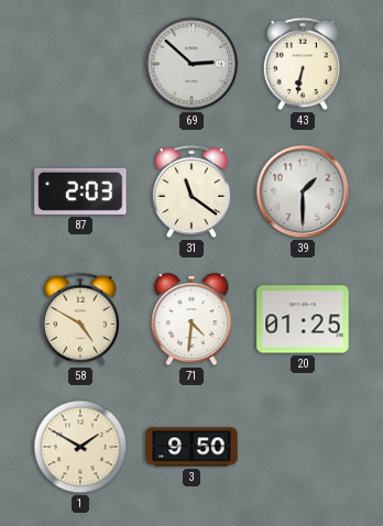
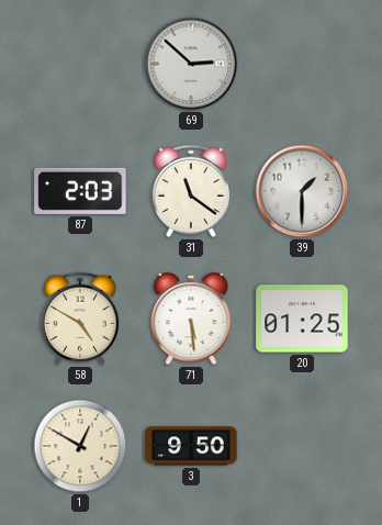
43: 6:32 -> none
71: 4:31 -> 5:29
1: 1:50 -> 12:50
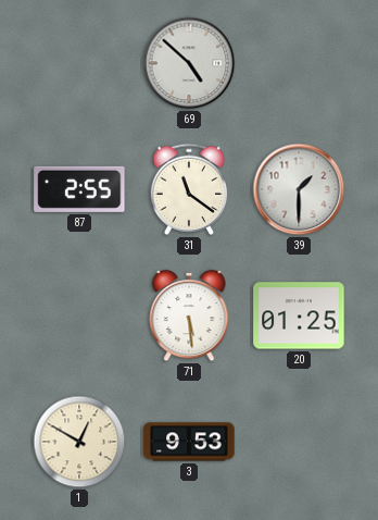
69: 2:52 -> 4:52
87: 2:03 -> 2:55
58: 4:50 -> none
3: 9:50 -> 9:53
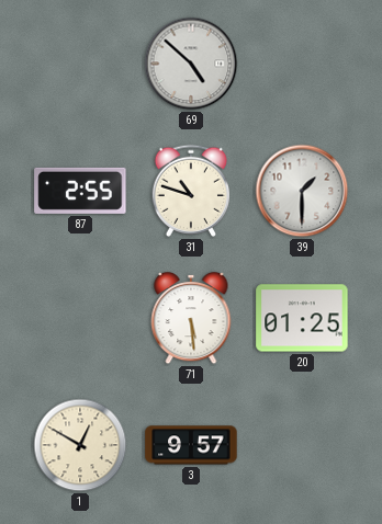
31: 11:21 -> 10:48
3: 9:53 -> 9:57
